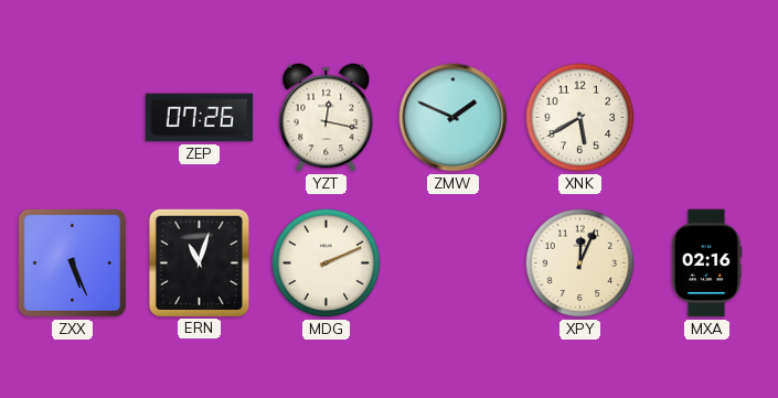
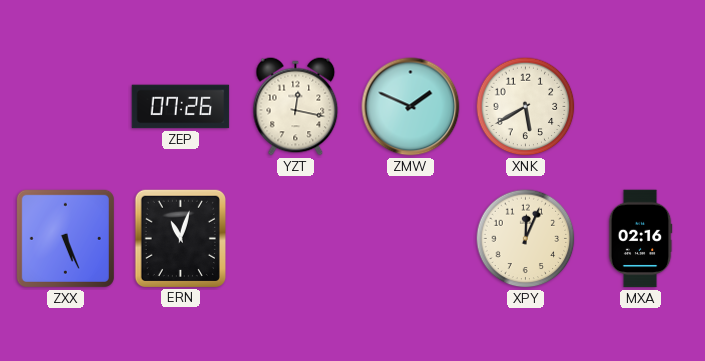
MDG: 2:11 -> none
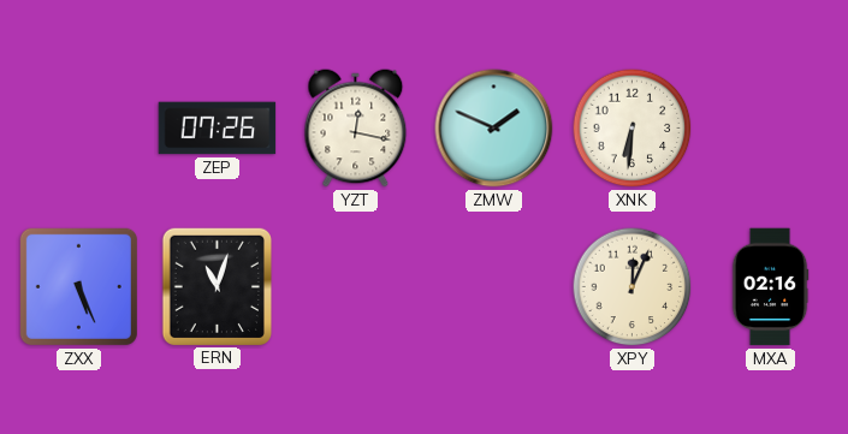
XNK: 5:40 -> 6:31
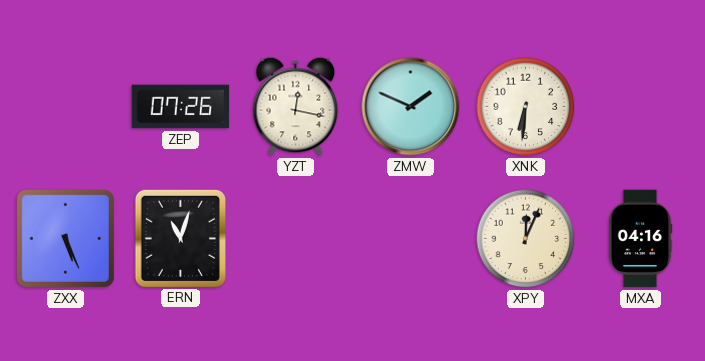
MXA: 02:16 -> 04:16
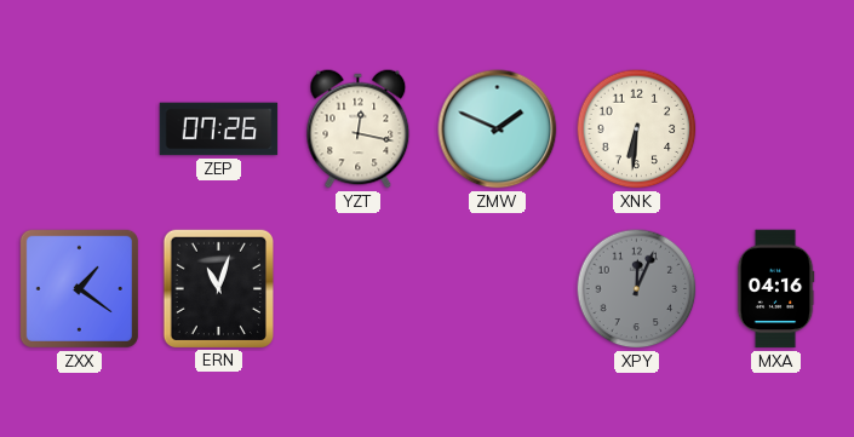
ZXX: 5:26 -> 1:21
XPY dial: cream -> grey
